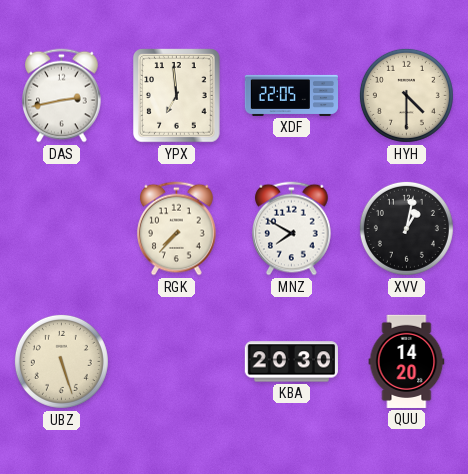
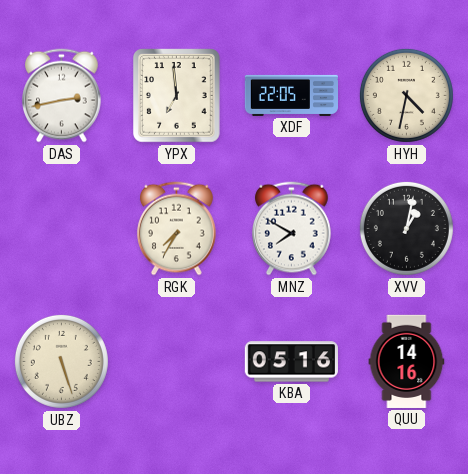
HYH: 4:30 -> 4:32
RGK: 7:37 -> 7:35
KBA: 20:30 -> 05:16
QUU: 14:20 -> 14:16
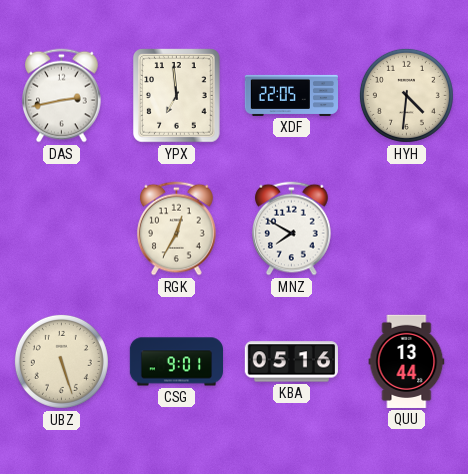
HYH: 4:32 -> 4:31
RGK: 7:35 -> 12:35
XVV: 1:02 -> none
CSG: none -> 9:01
QUU: 14:16 -> 13:44
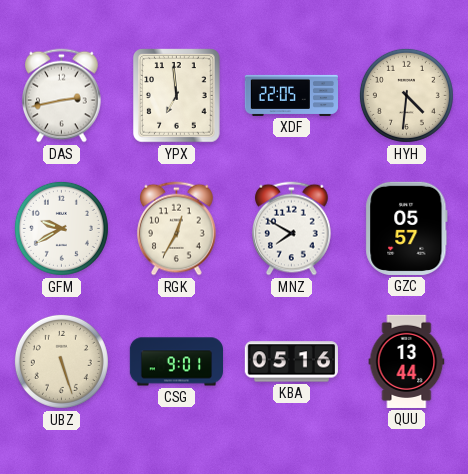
GFM: none -> 9:40
GZC: none -> 05:57
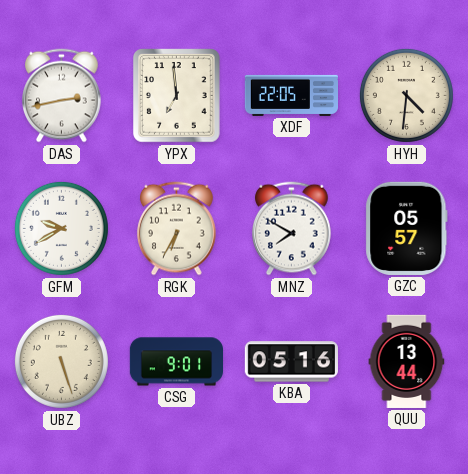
RGK: 12:35 -> 6:35
